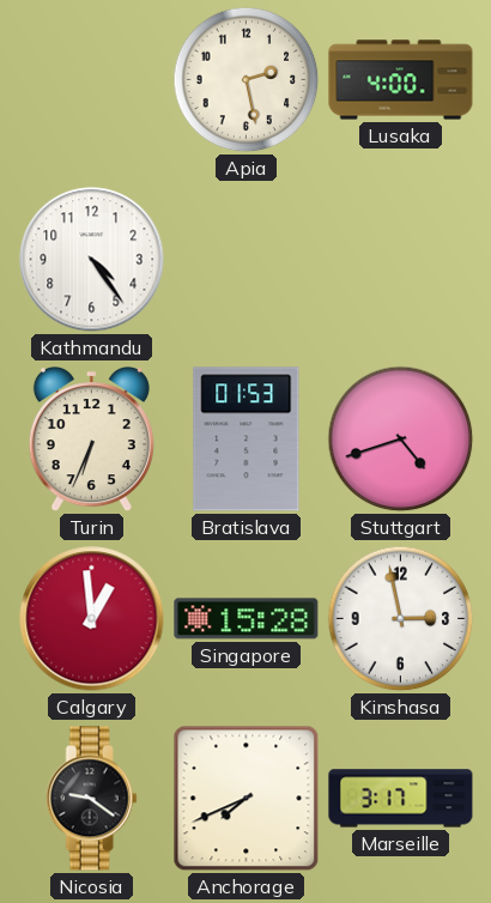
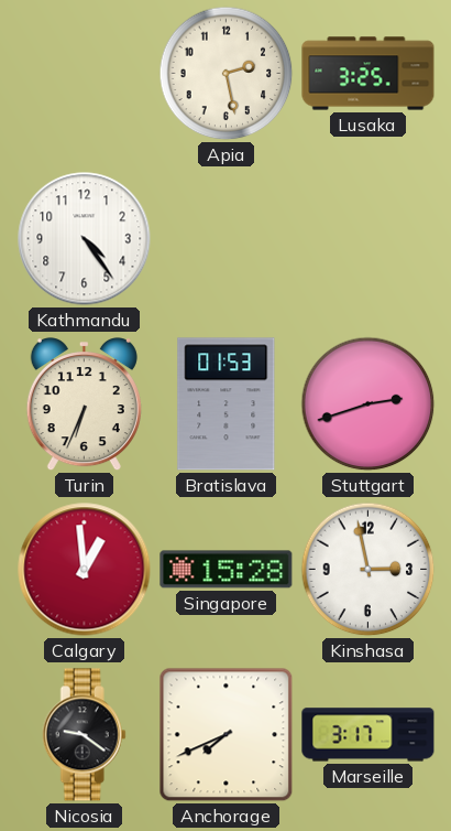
Lusaka: 4:00 -> 3:25
Stuttgart: 4:42 -> 2:42
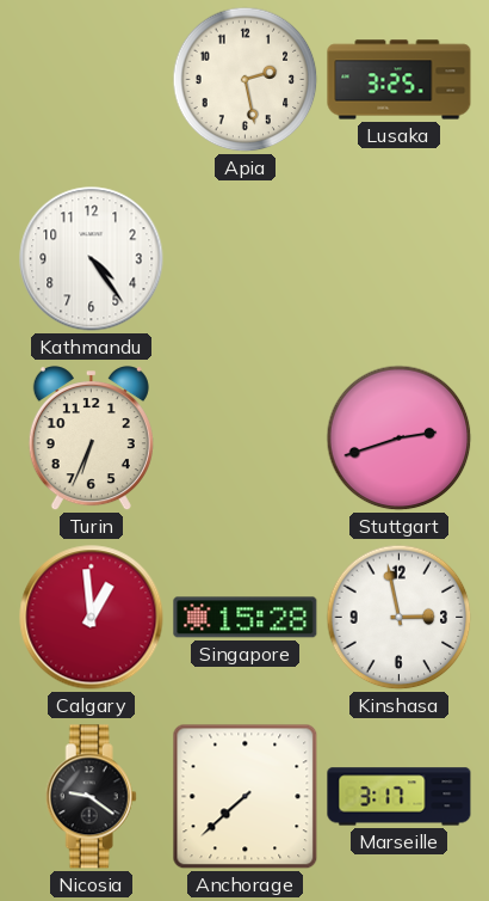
Bratislava: 01:53 -> none
Anchorage: 7:41 -> 7:38
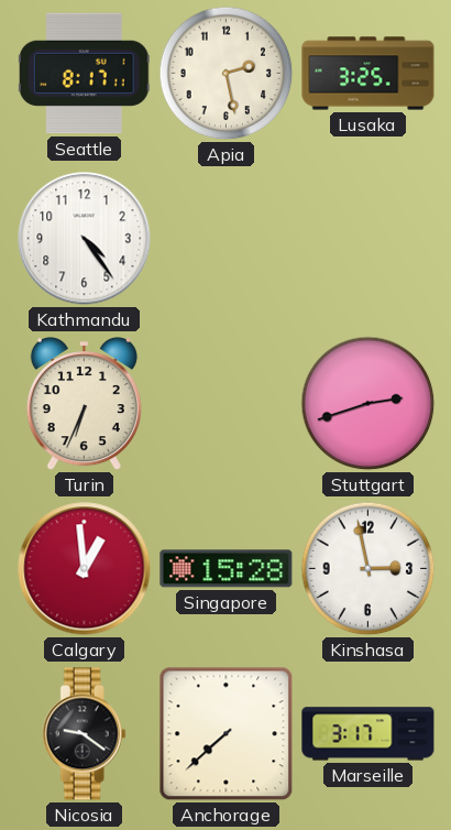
Seattle: none -> 8:17
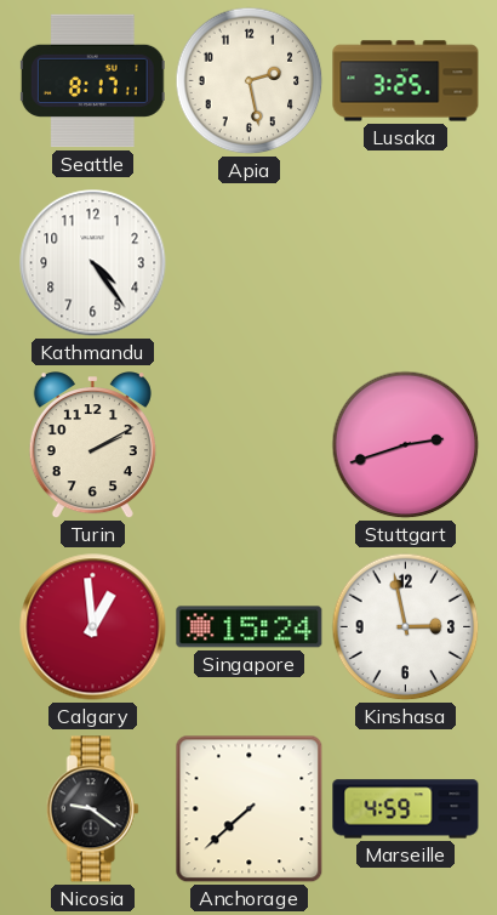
Turin: 6:34 -> 2:10
Singapore: 15:28 -> 15:24
Marseille: 3:17 -> 4:59
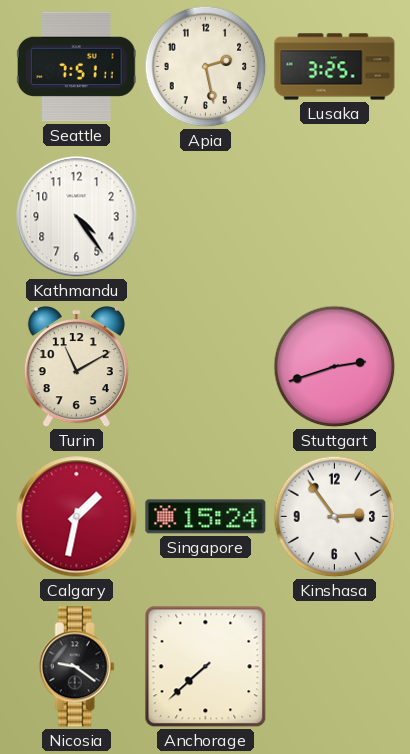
Seattle: 8:17 -> 7:51
Turin: 2:10 -> 11:10
Calgary: 12:59 -> 1:32
Kinshasa: 2:58 -> 2:54
Marseille: 4:59 -> none
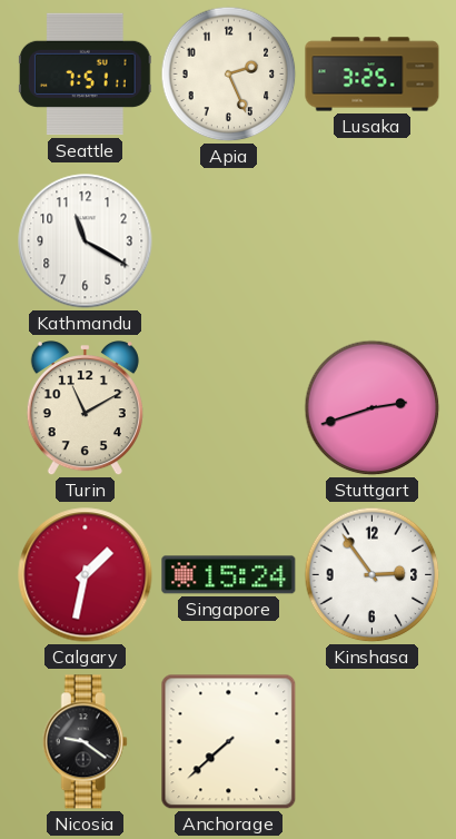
Apia: 2:28 -> 2:26
Kathmandu: 4:24 -> 11:20
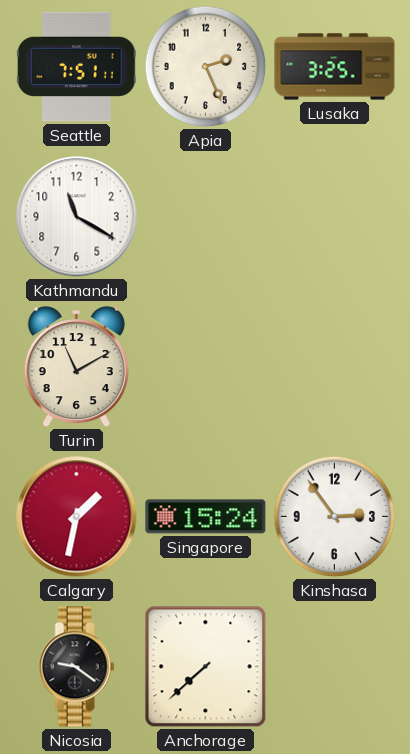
Stuttgart: 2:42 -> none
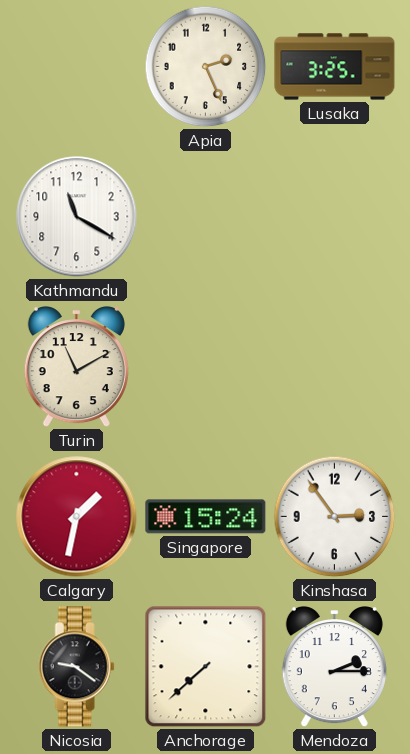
Seattle: 7:51 -> none
Mendoza: none -> 2:15
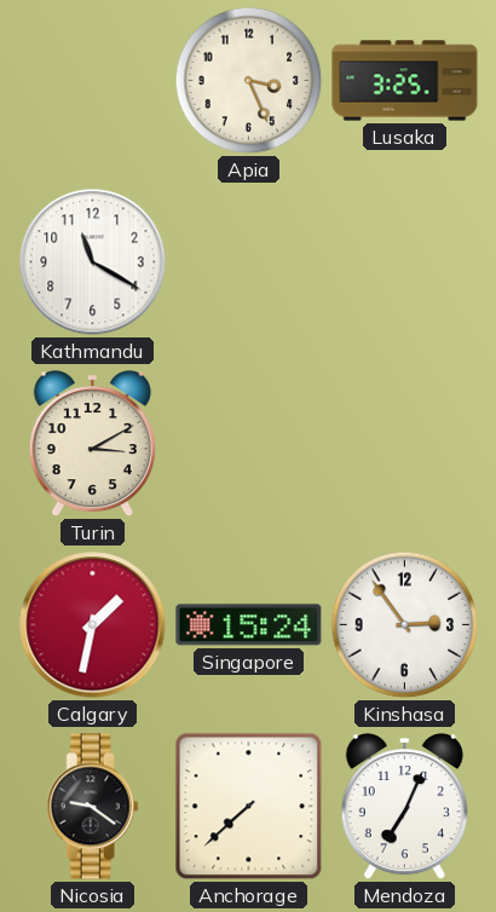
Apia: 2:26 -> 3:26
Turin: 11:10 -> 3:10
Mendoza: 2:15 -> 7:04
